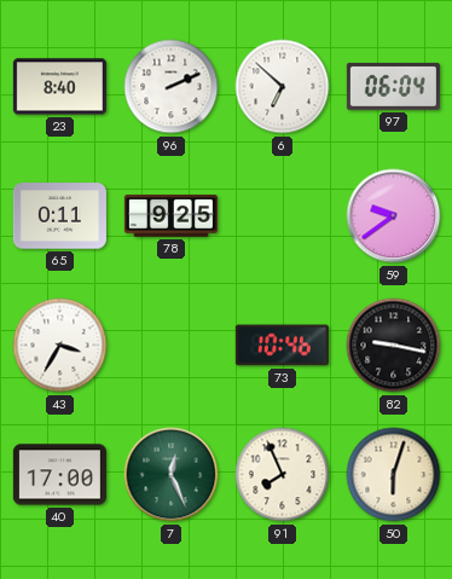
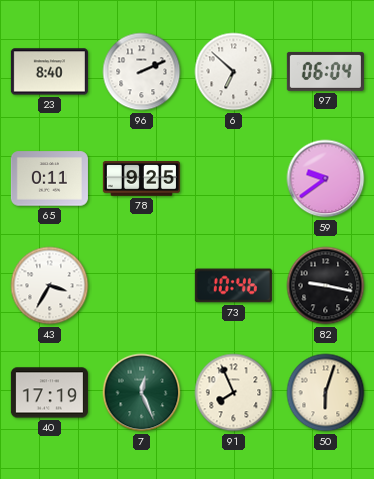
40: 17:00 -> 17:19
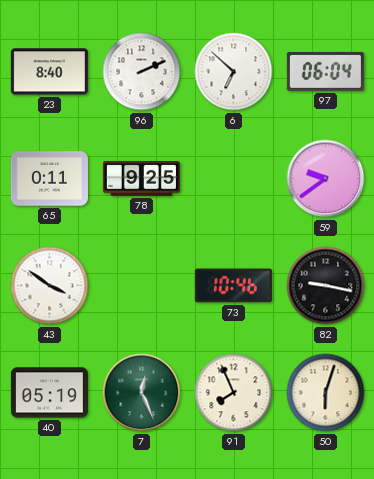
43: 3:35 -> 3:51
40: 17:19 -> 05:19
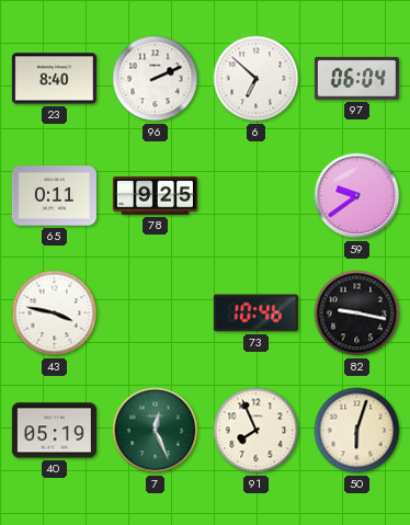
43: 3:51 -> 3:47
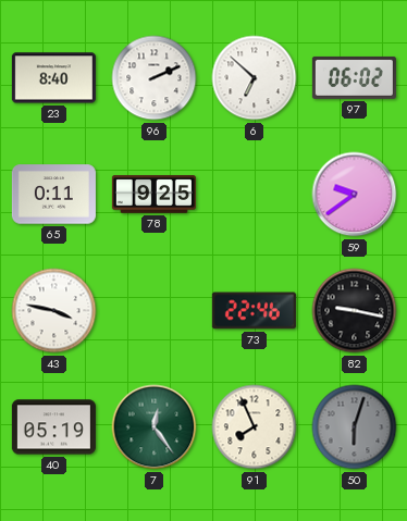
97: 06:04 -> 06:02
73: 10:46 -> 22:46
7: 12:26 -> 12:24
50 dial: cream -> grey
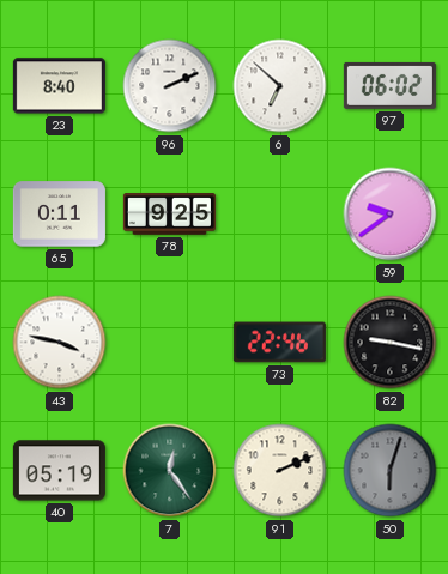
91: 7:56 -> 2:11
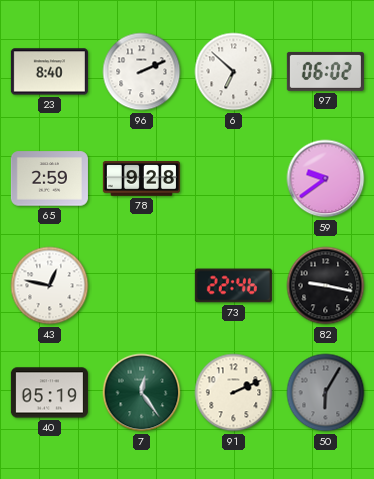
65: 0:11 -> 2:59
78: 9:25 -> 9:28
43: 3:47 -> 12:47
50: 6:03 -> 6:05
